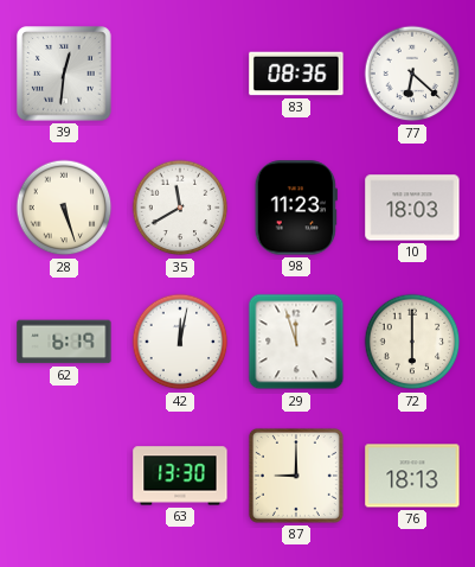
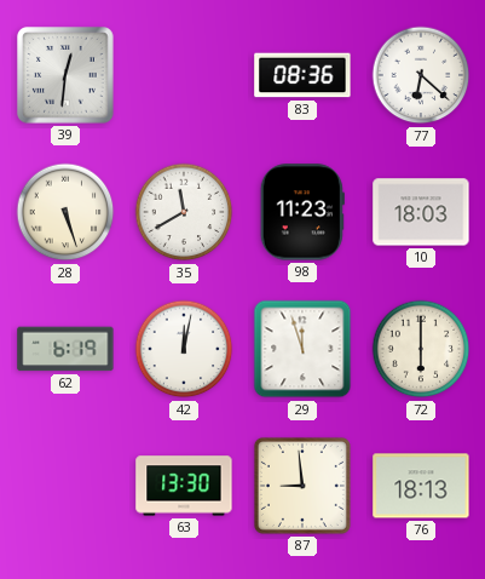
87: 9:00 -> 8:59
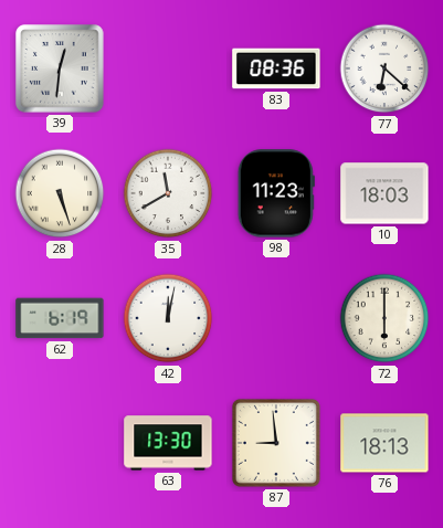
29: 11:57 -> none
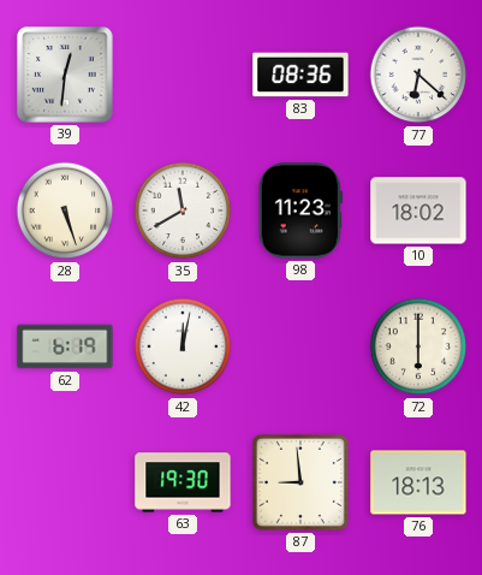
10: 18:03 -> 18:02
63: 13:30 -> 19:30
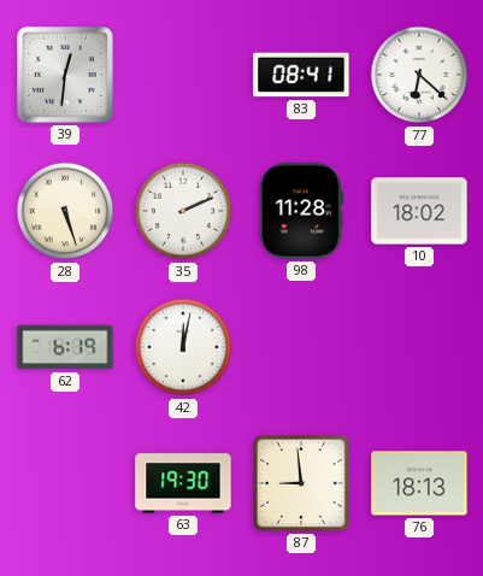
83: 08:36 -> 08:41
35: 11:40 -> 2:11
98: 11:23 -> 11:28
72: 6:00 -> none
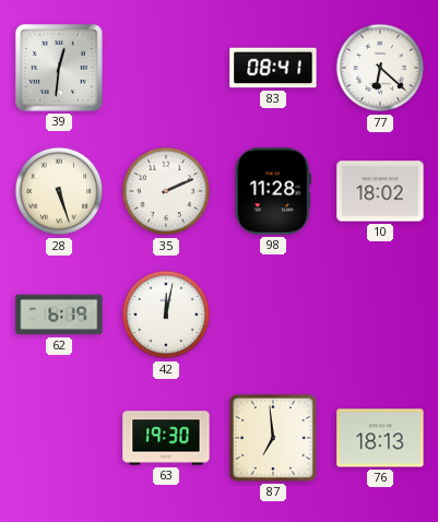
87: 8:59 -> 6:59
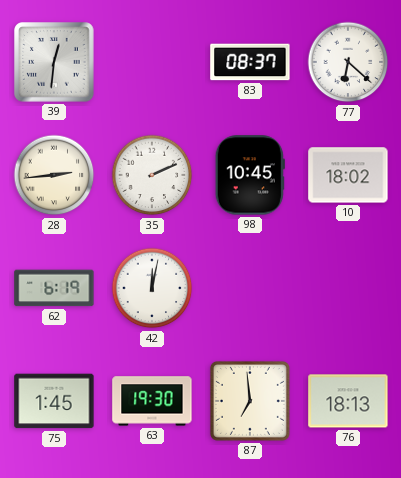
83: 08:41 -> 08:37
28: 5:27 -> 2:44
98: 11:28 -> 10:45
75: none -> 1:45
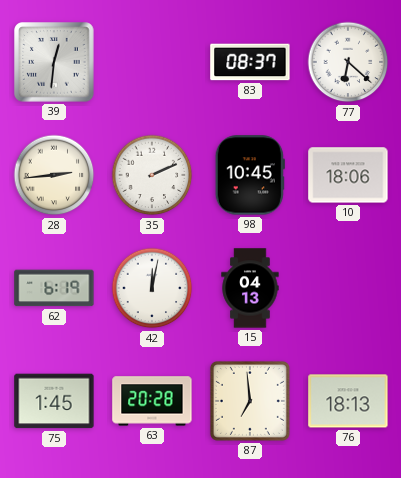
10: 18:02 -> 18:06
15: none -> 04:13
63: 19:30 -> 20:28
